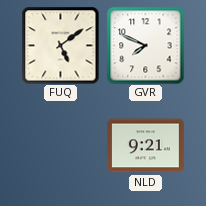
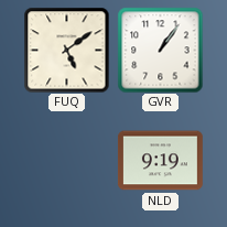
GVR: 7:49 -> 1:06
NLD: 9:21 -> 9:19
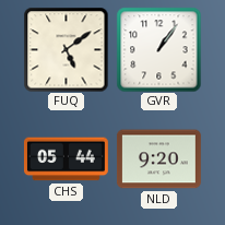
CHS: none -> 05:44
NLD: 9:19 -> 9:20
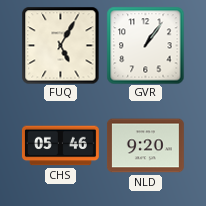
FUQ: 5:09 -> 5:05
CHS: 05:44 -> 05:46
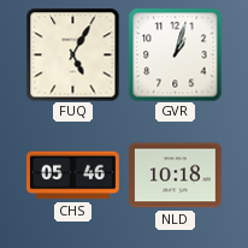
GVR: 1:06 -> 1:03
NLD: 9:20 -> 10:18
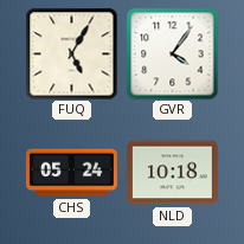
GVR: 1:03 -> 4:06
CHS: 05:46 -> 05:24
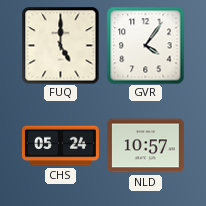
FUQ: 5:05 -> 5:00
NLD: 10:18 -> 10:57
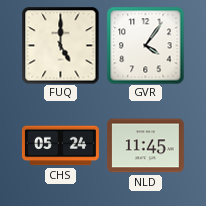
NLD: 10:57 -> 11:45
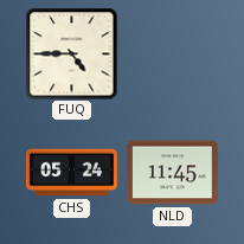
FUQ: 5:00 -> 4:45
GVR: 4:06 -> none
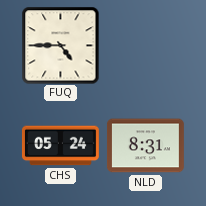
NLD: 11:45 -> 8:31
